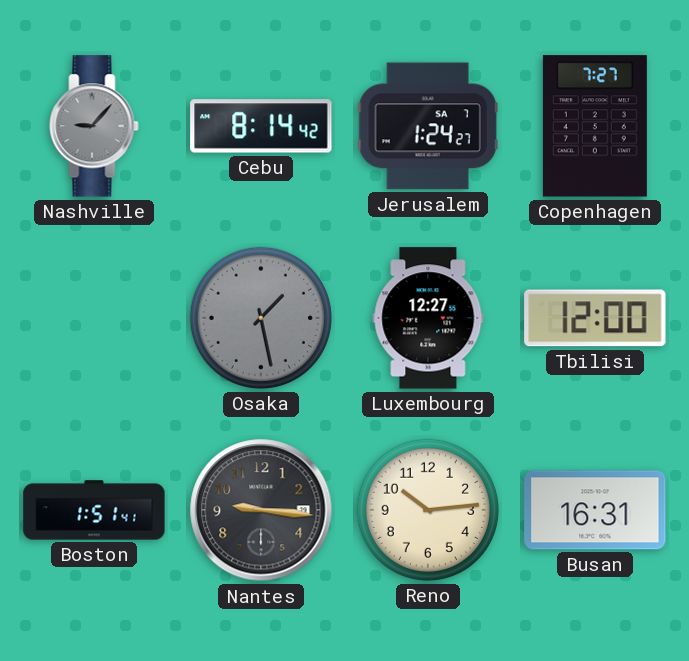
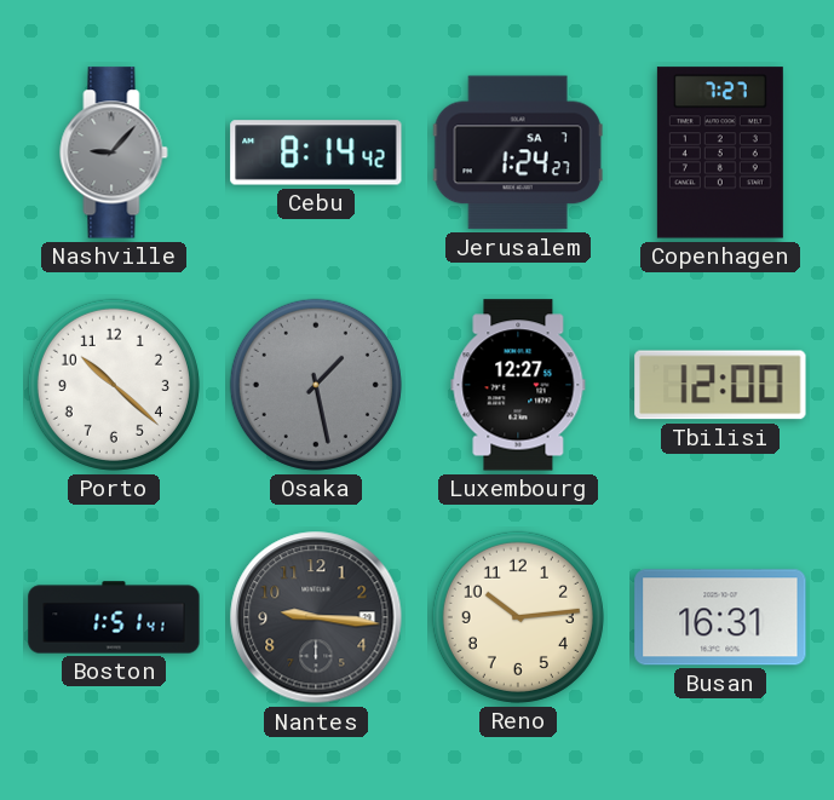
Porto: none -> 10:22
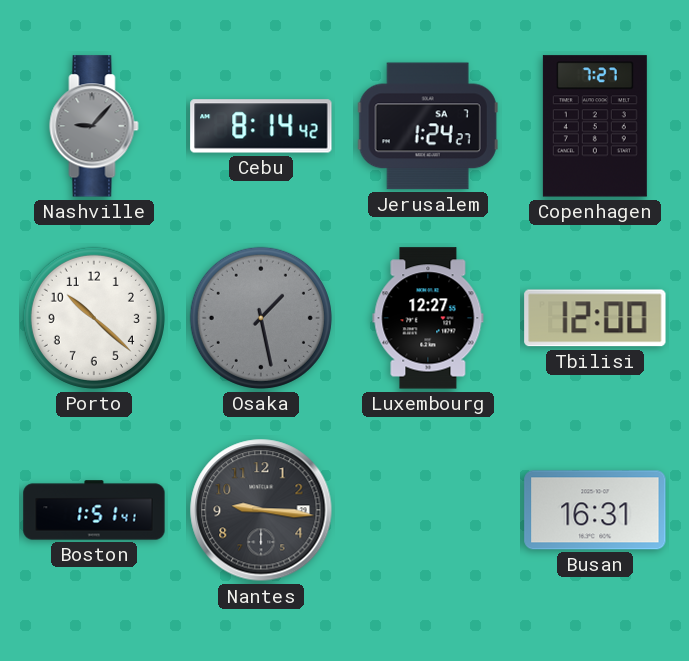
Reno: 10:14 -> none
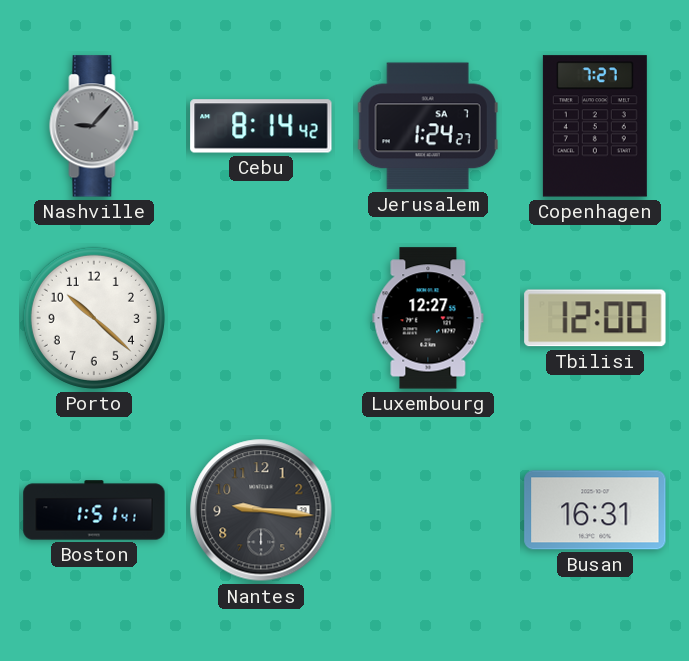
Osaka: 1:28 -> none
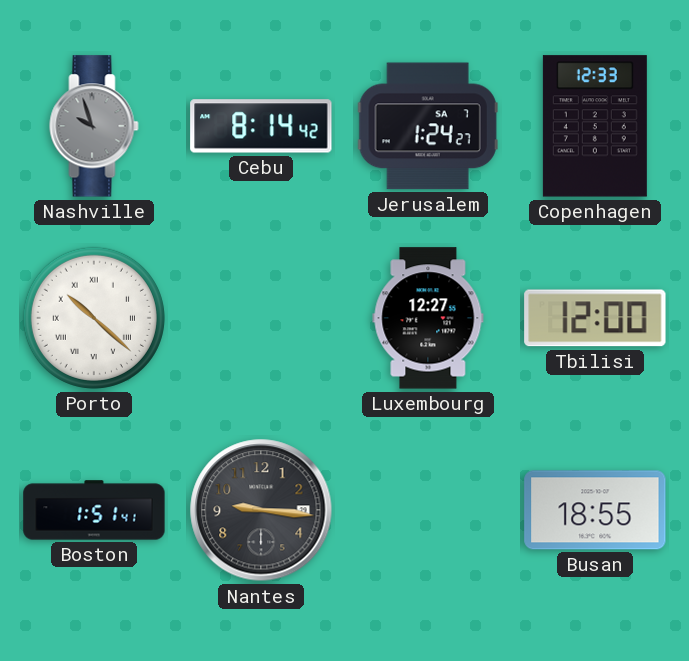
Nashville: 9:07 -> 9:57
Copenhagen: 7:27 -> 12:33
Porto numerals: Arabic -> Roman
Busan: 16:31 -> 18:55
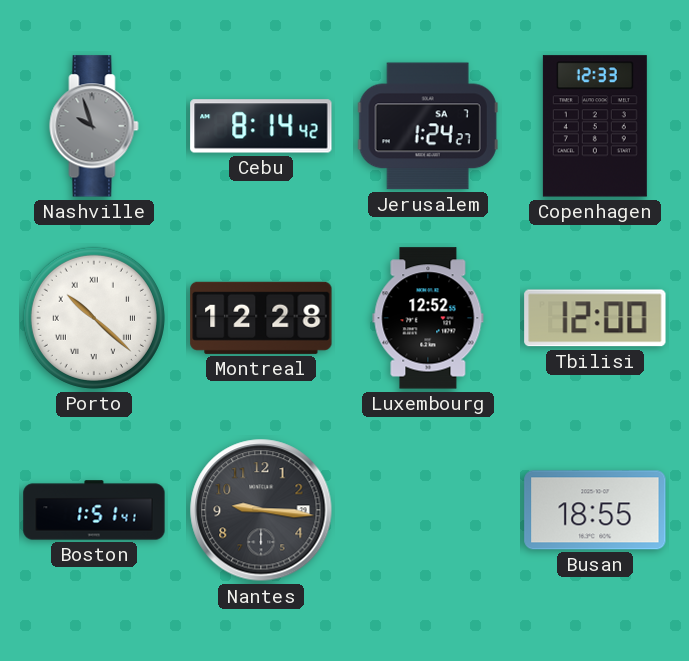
Montreal: none -> 12:28
Luxembourg: 12:27 -> 12:52
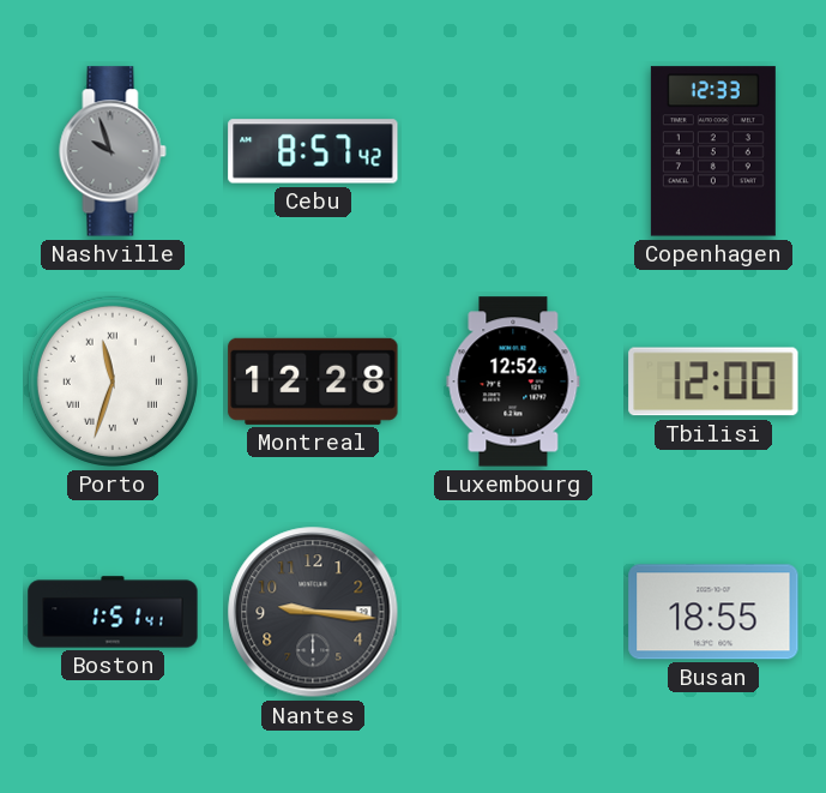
Cebu: 8:14 -> 8:57
Jerusalem: 1:24 -> none
Porto: 10:22 -> 11:33
